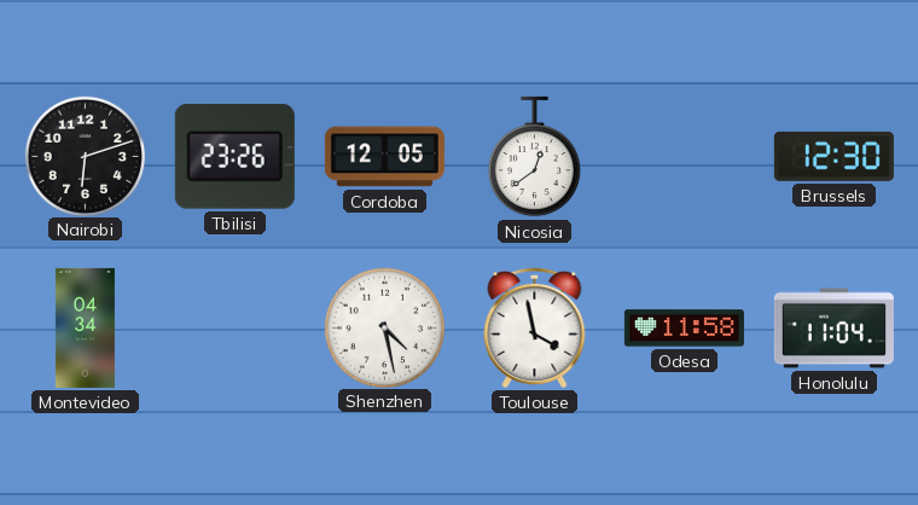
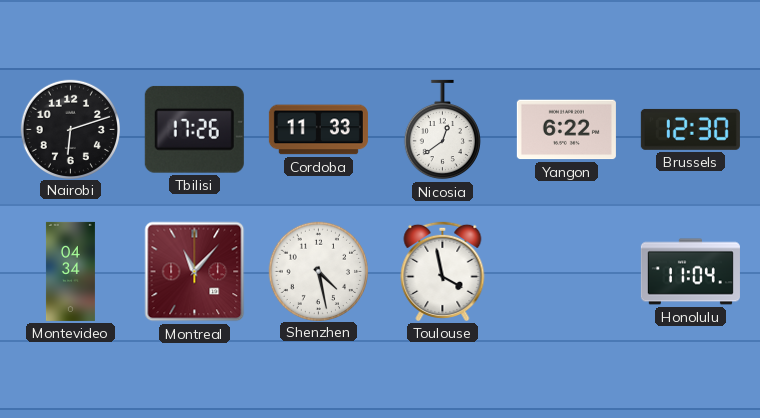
Tbilisi: 23:26 -> 17:26
Cordoba: 12:05 -> 11:33
Yangon: none -> 6:22
Montreal: none -> 11:07
Odesa: 11:58 -> none
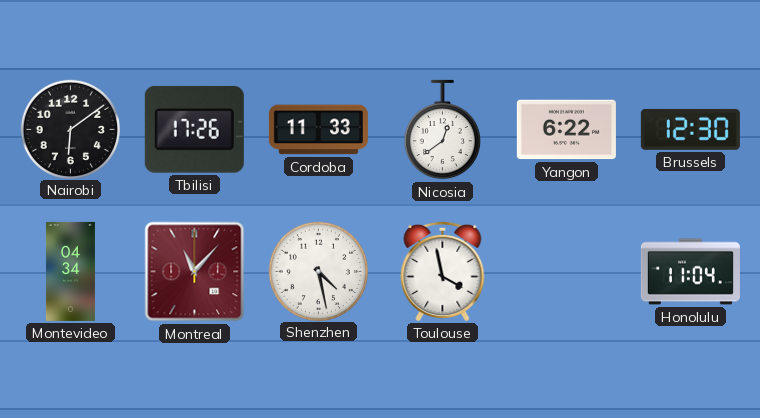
Nairobi: 6:12 -> 6:09
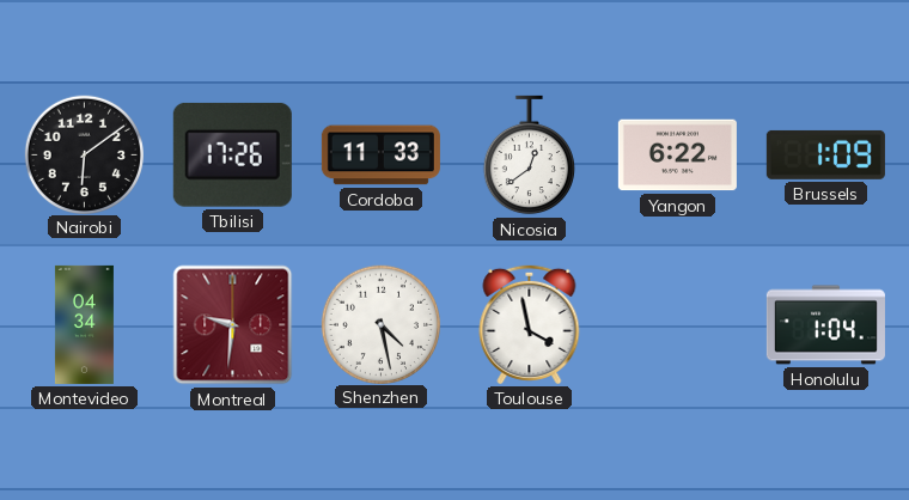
Brussels: 12:30 -> 1:09
Montreal: 11:07 -> 9:31
Honolulu: 11:04 -> 1:04
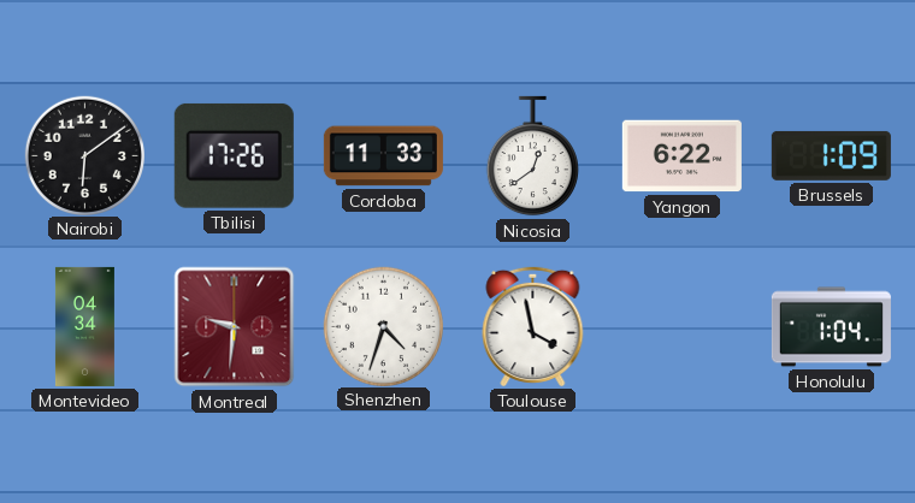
Shenzhen: 4:28 -> 4:33
